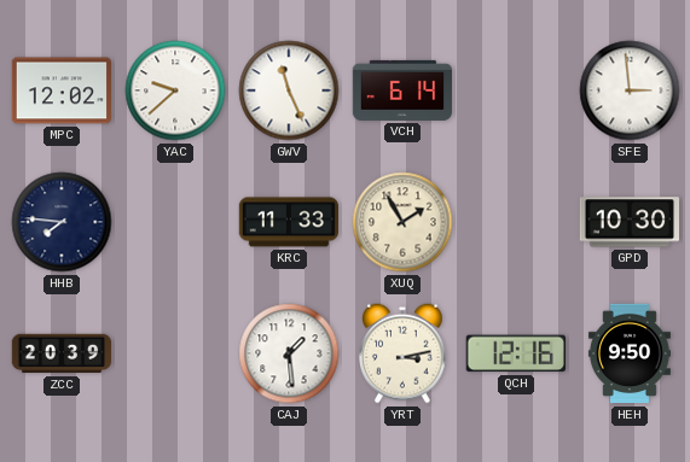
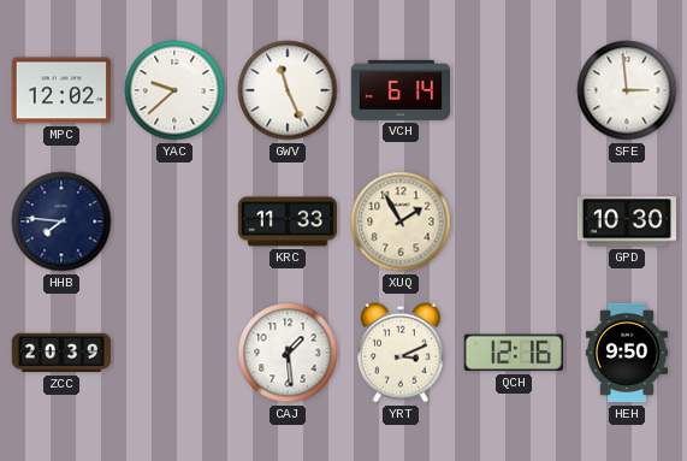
YRT: 3:13 -> 3:11
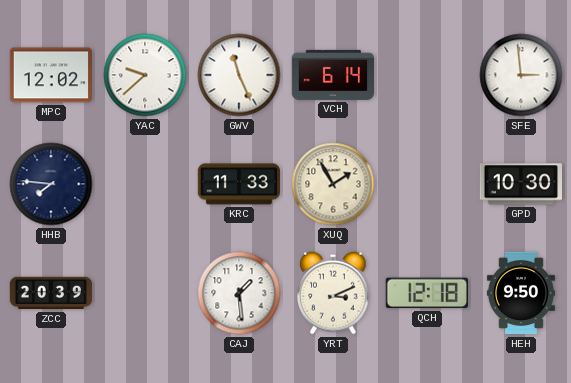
QCH: 12:16 -> 12:18
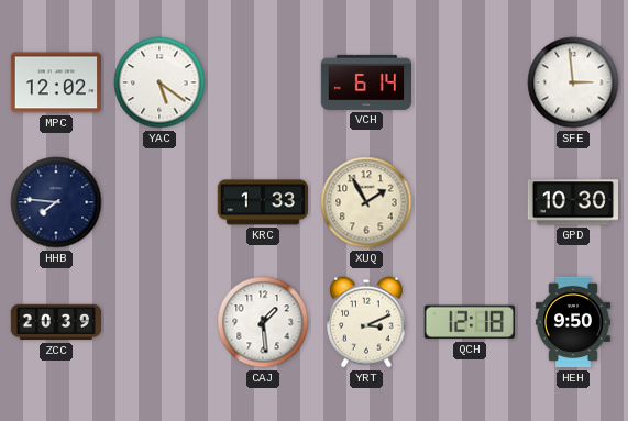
YAC: 9:38 -> 5:21
GWV: 11:26 -> none
KRC: 11:33 -> 1:33
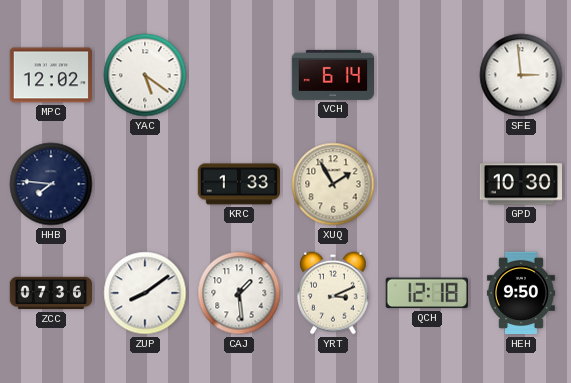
ZCC: 20:39 -> 07:36
ZUP: none -> 8:09
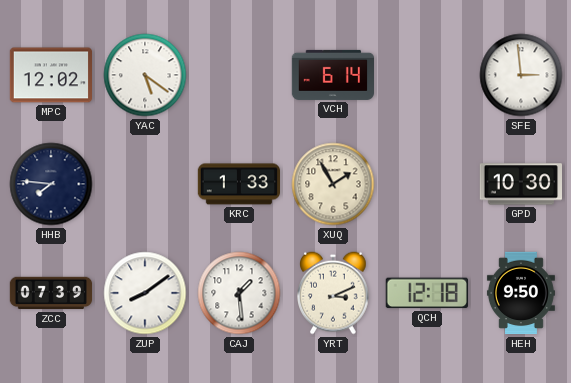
ZCC: 07:36 -> 07:39
